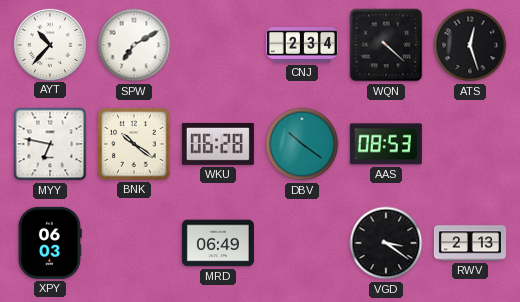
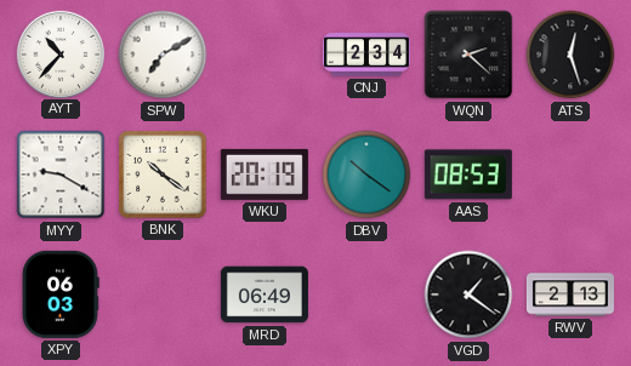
WQN: 4:22 -> 2:22
MYY: 6:47 -> 9:20
WKU: 06:28 -> 20:19
VGD: 3:21 -> 1:21
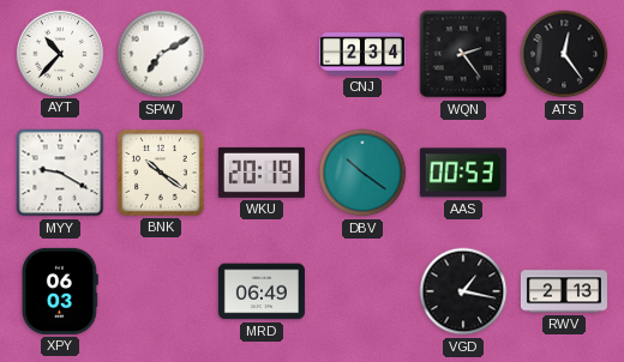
WQN: 2:22 -> 2:24
ATS: 12:27 -> 12:24
AAS: 08:53 -> 00:53
VGD: 1:21 -> 1:17
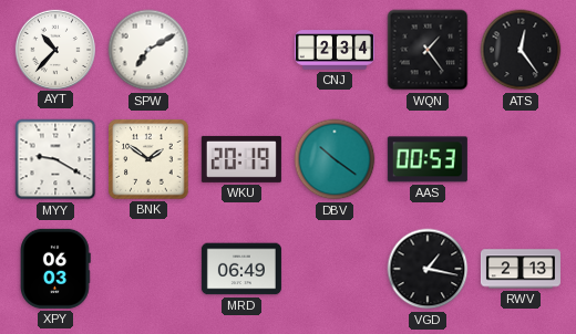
WQN: 2:24 -> 1:24
BNK: 10:21 -> 1:51
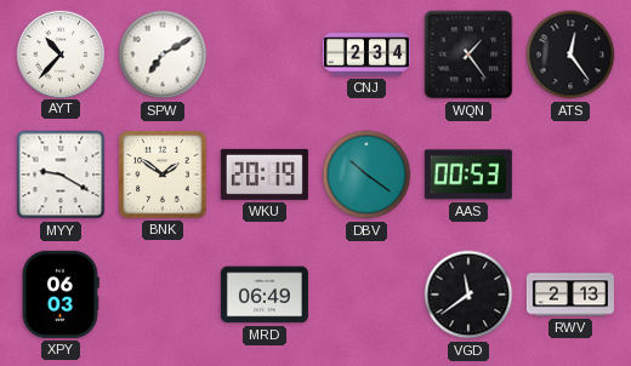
VGD: 1:17 -> 11:39
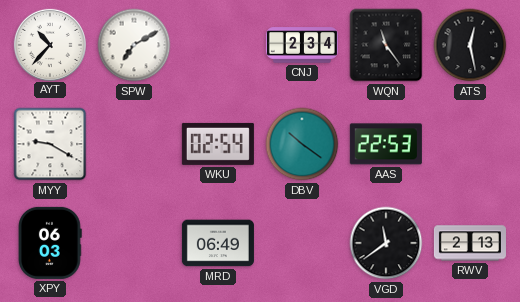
WQN: 1:24 -> 11:24
ATS: 12:24 -> 12:28
BNK: 1:51 -> none
WKU: 20:19 -> 02:54
AAS: 00:53 -> 22:53
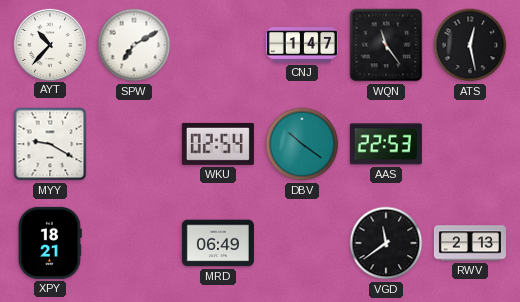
CNJ: 2:34 -> 1:47
XPY: 06:03 -> 18:21
